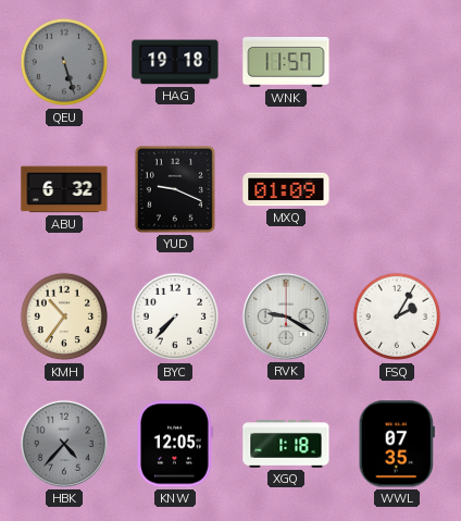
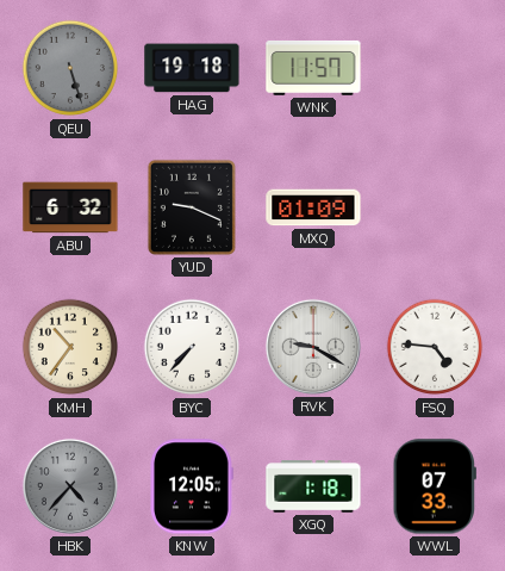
FSQ: 2:05 -> 4:46
WWL: 07:35 -> 07:33
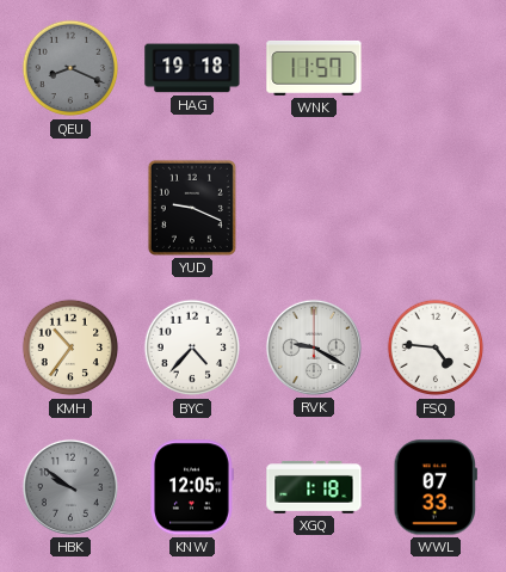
QEU: 5:27 -> 8:19
ABU: 6:32 -> none
MXQ: 01:09 -> none
BYC: 7:37 -> 4:37
HBK: 4:37 -> 9:51
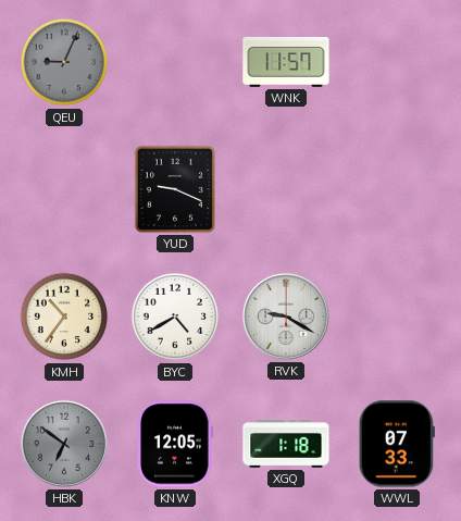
QEU: 8:19 -> 9:04
HAG: 19:18 -> none
BYC: 4:37 -> 4:40
FSQ: 4:46 -> none
HBK: 9:51 -> 6:51
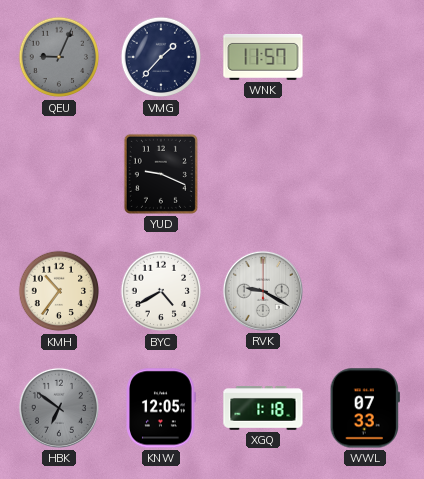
VMG: none -> 1:37
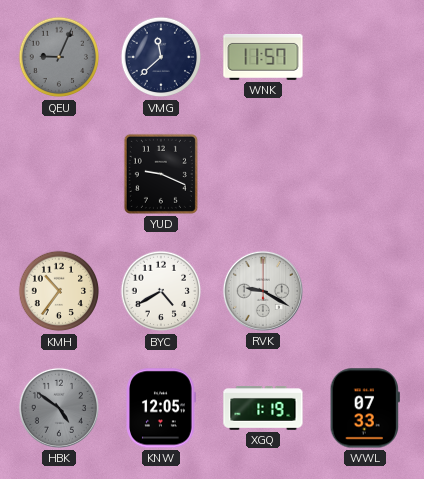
VMG: 1:37 -> 11:38
HBK: 6:51 -> 4:51
XGQ: 1:18 -> 1:19
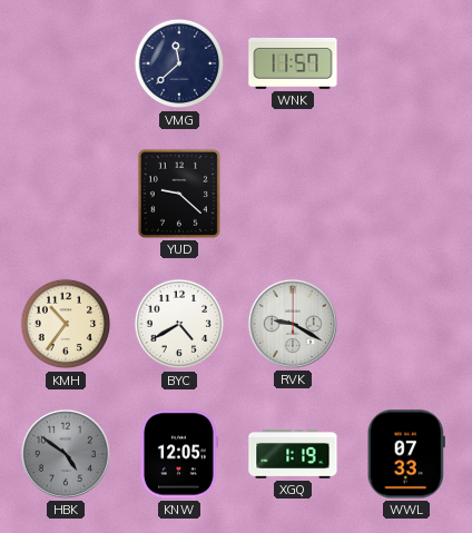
QEU: 9:04 -> none
YUD: 9:19 -> 9:22
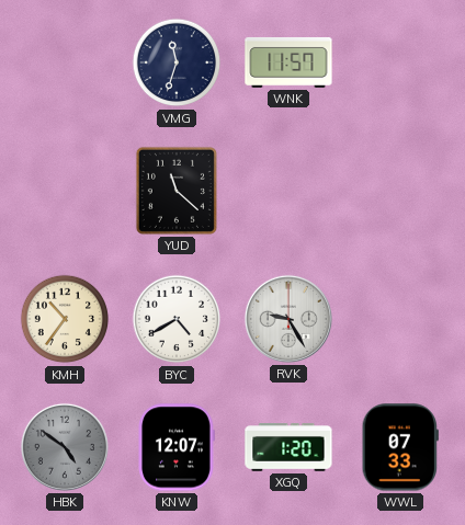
VMG: 11:38 -> 11:33
YUD: 9:22 -> 11:22
RVK: 9:20 -> 9:25
KNW: 12:05 -> 12:07
XGQ: 1:19 -> 1:20
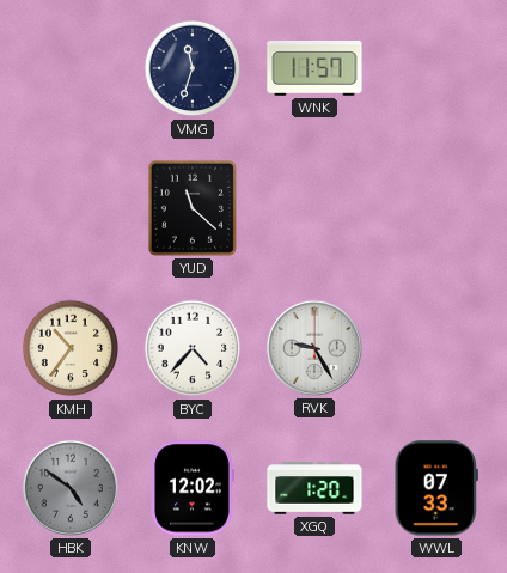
BYC: 4:40 -> 4:37
KNW: 12:07 -> 12:02
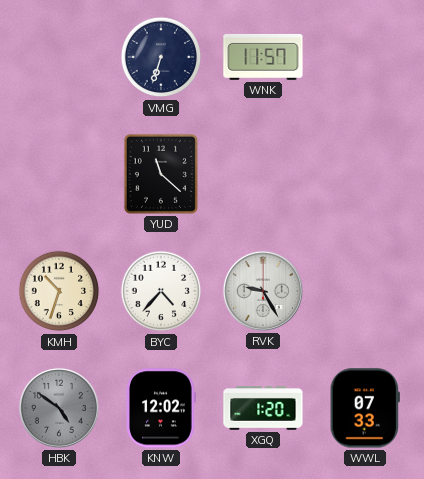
VMG: 11:33 -> 6:33
KMH: 10:36 -> 10:33
